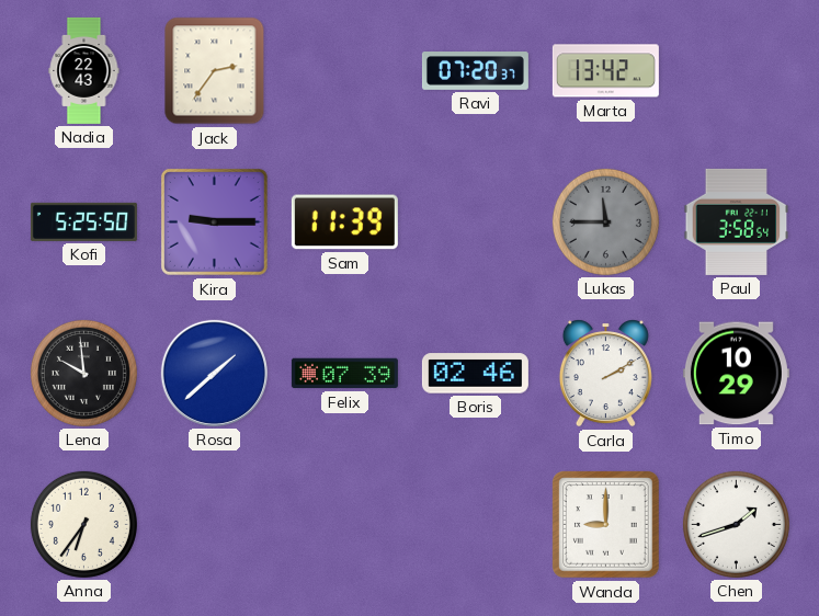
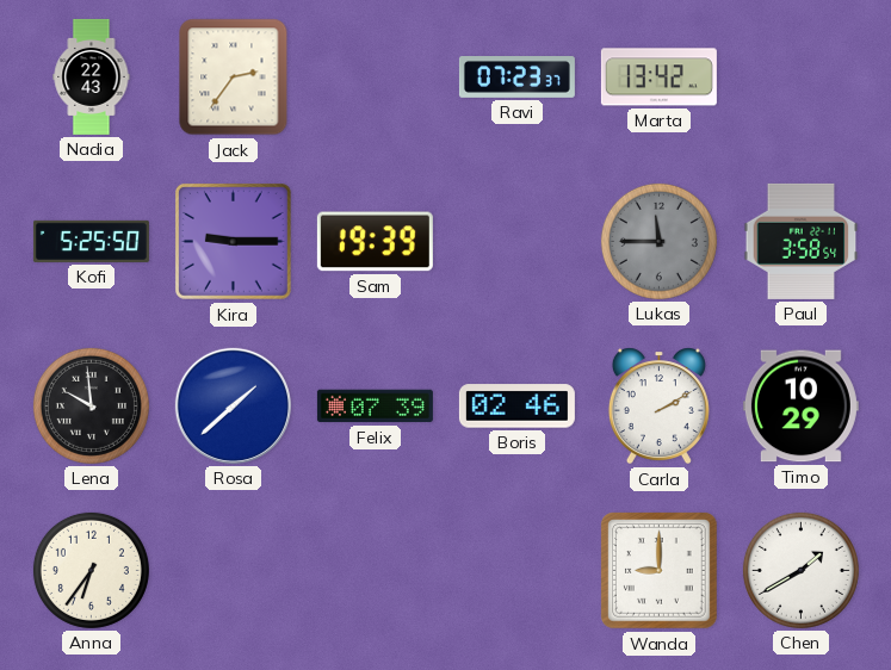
Ravi: 07:20 -> 07:23
Sam: 11:39 -> 19:39
Chen: 1:42 -> 1:40
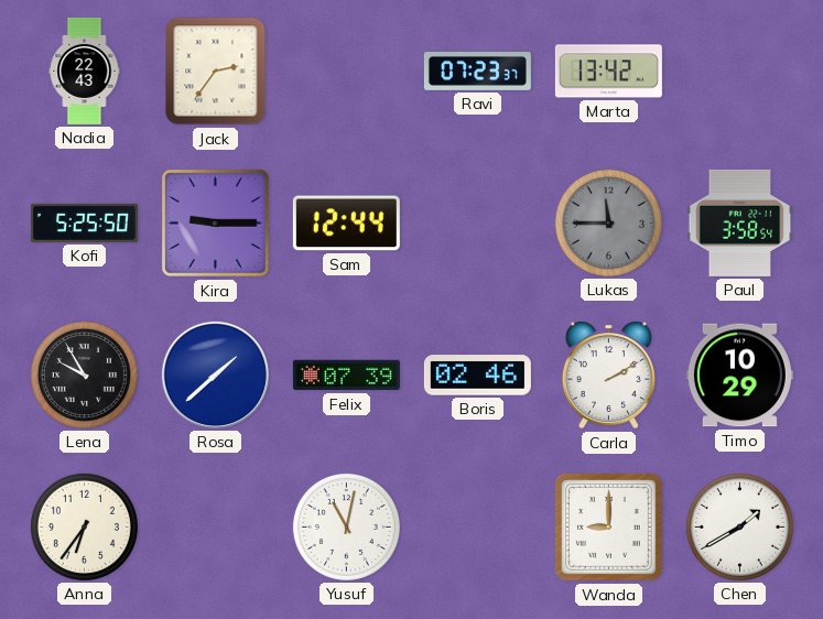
Sam: 19:39 -> 12:44
Lena: 9:59 -> 9:55
Yusuf: none -> 11:02
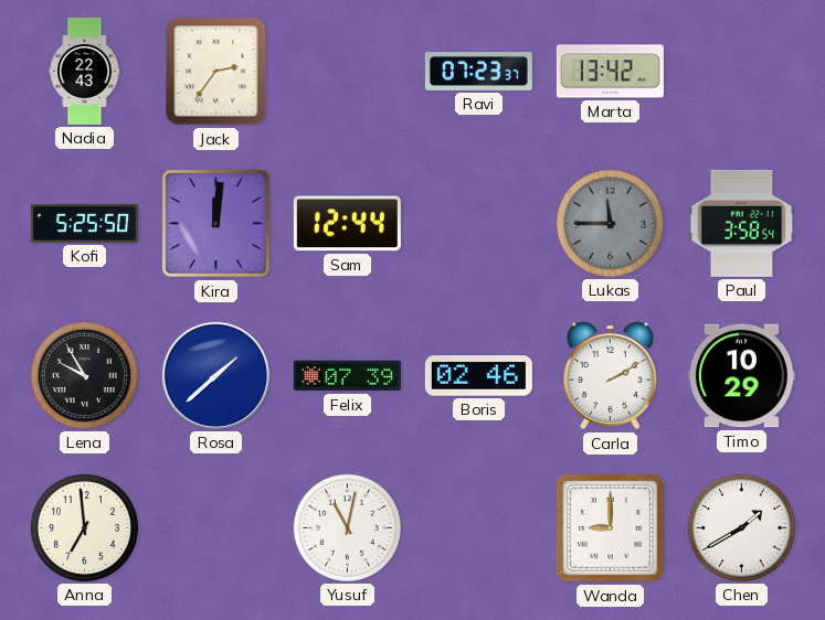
Kira: 9:15 -> 12:01
Anna: 6:36 -> 6:59
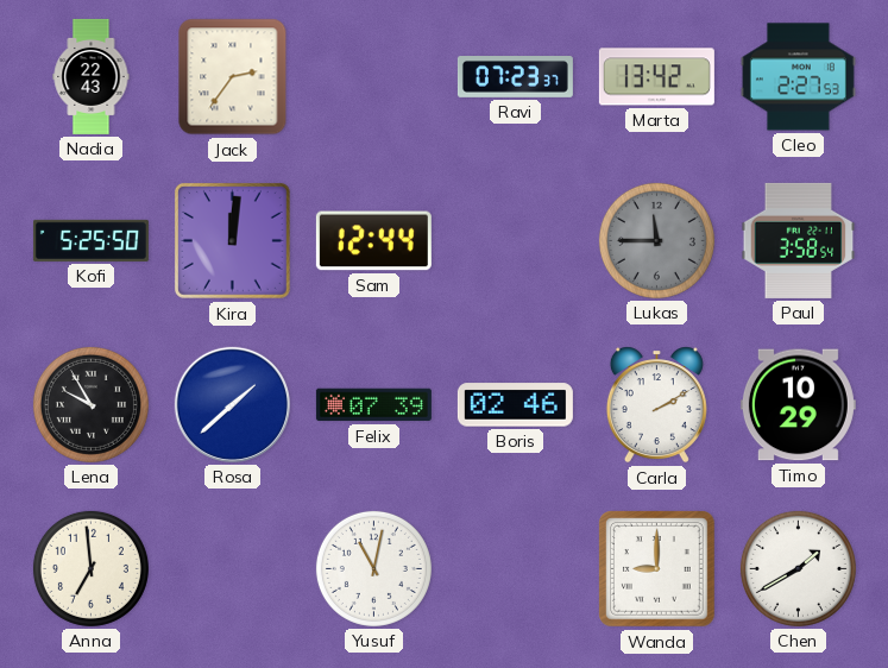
Cleo: none -> 2:27
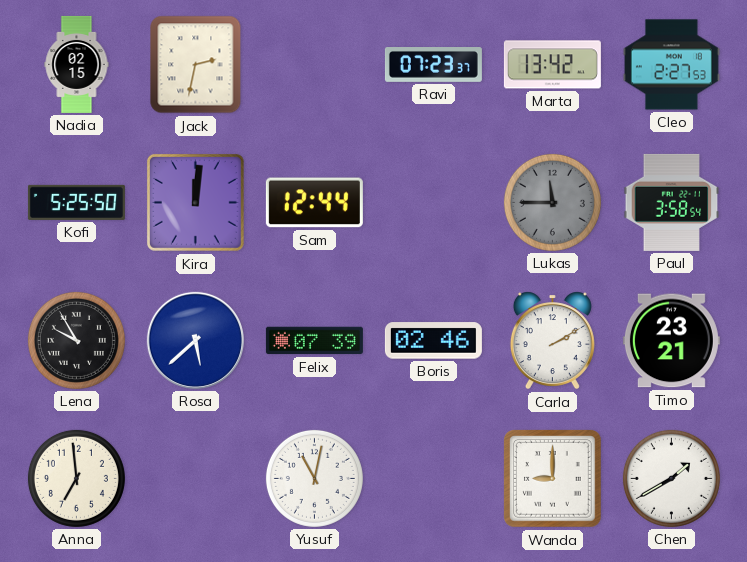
Nadia: 22:43 -> 02:15
Jack: 2:36 -> 2:32
Rosa: 1:38 -> 5:38
Timo: 10:29 -> 23:21
